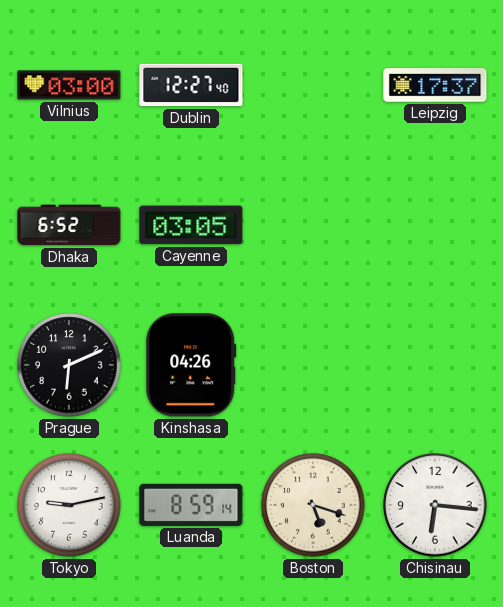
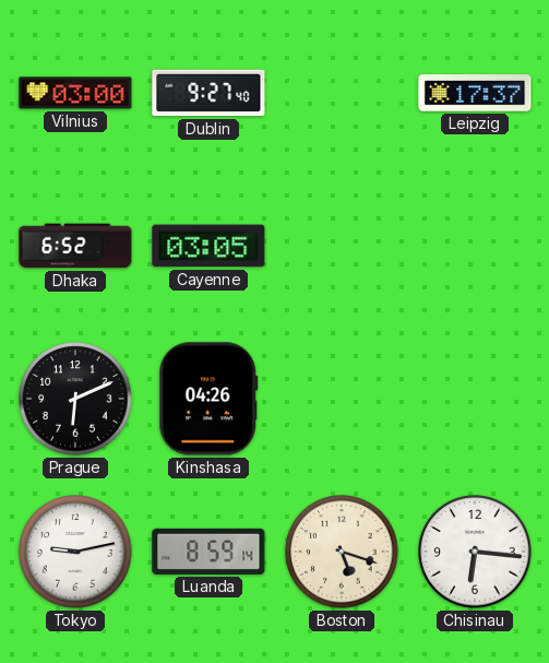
Dublin: 12:27 -> 9:27
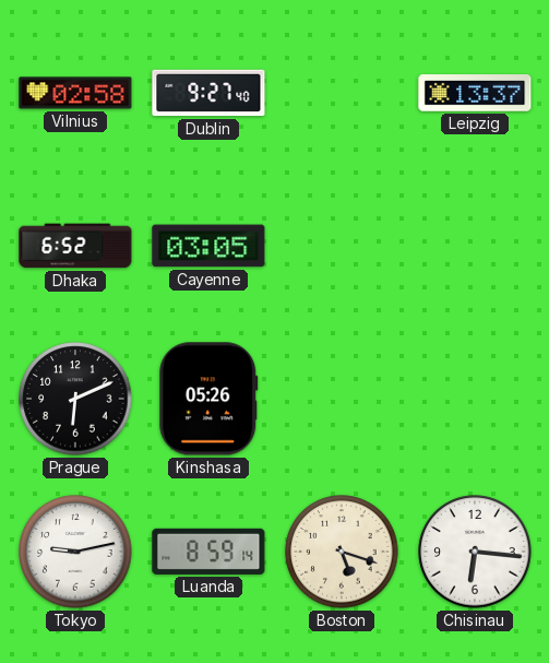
Vilnius: 03:00 -> 02:58
Leipzig: 17:37 -> 13:37
Kinshasa: 04:26 -> 05:26
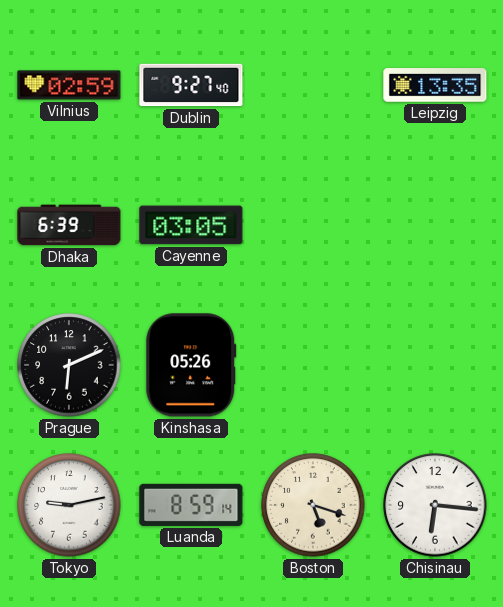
Vilnius: 02:58 -> 02:59
Leipzig: 13:37 -> 13:35
Dhaka: 6:52 -> 6:39
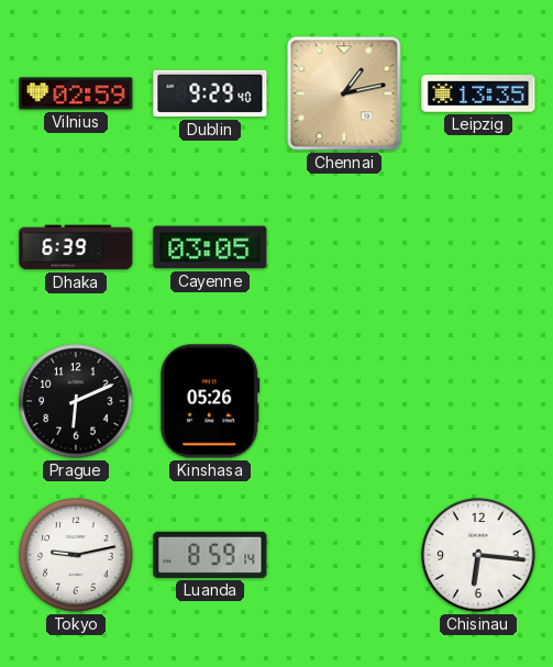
Dublin: 9:27 -> 9:29
Chennai: none -> 1:13
Boston: 5:18 -> none
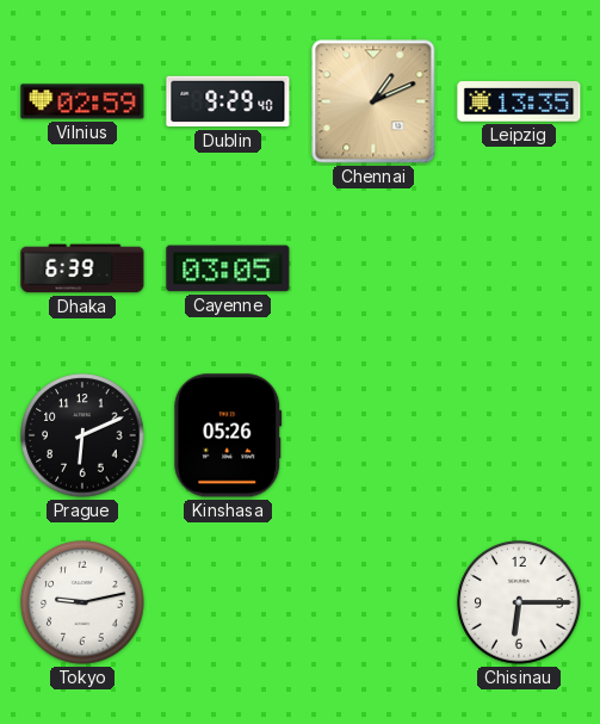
Chennai: 1:13 -> 1:11
Luanda: 8:59 -> none
Chisinau: 6:16 -> 6:15
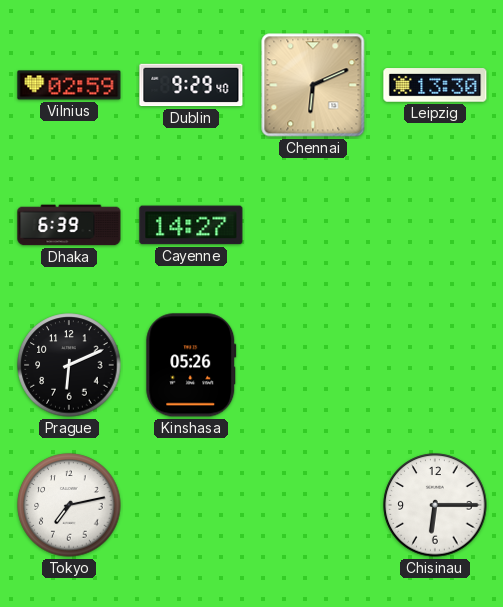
Chennai: 1:11 -> 6:11
Leipzig: 13:35 -> 13:30
Cayenne: 03:05 -> 14:27
Tokyo: 9:13 -> 7:13
